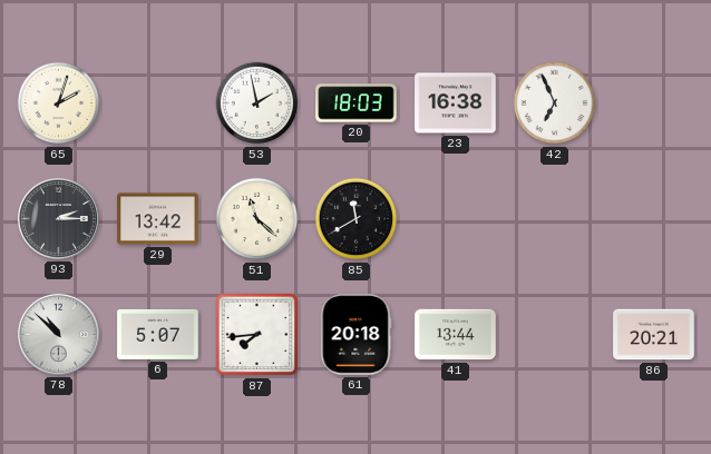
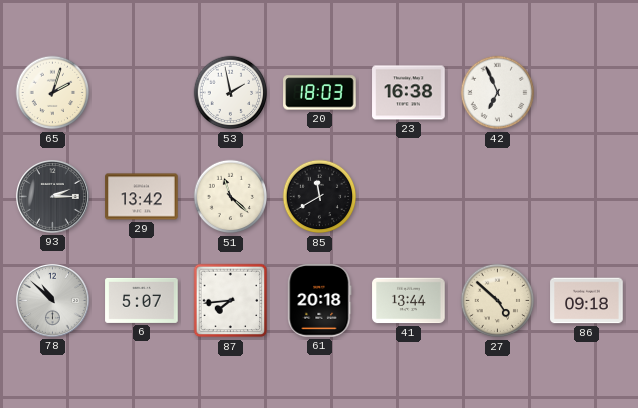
27: none -> 4:52
86: 20:21 -> 09:18
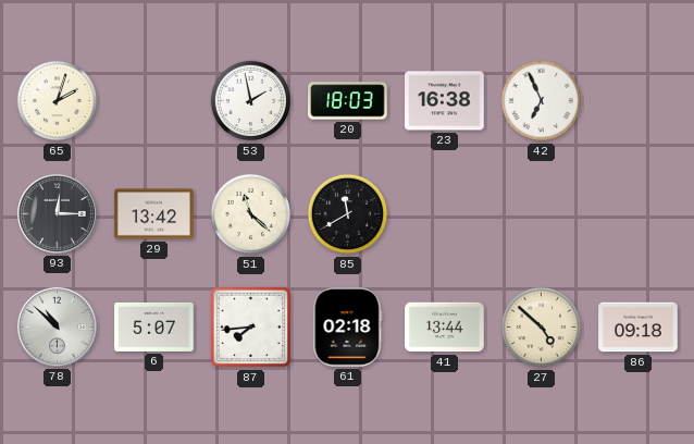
93: 2:15 -> 12:15
61: 20:18 -> 02:18
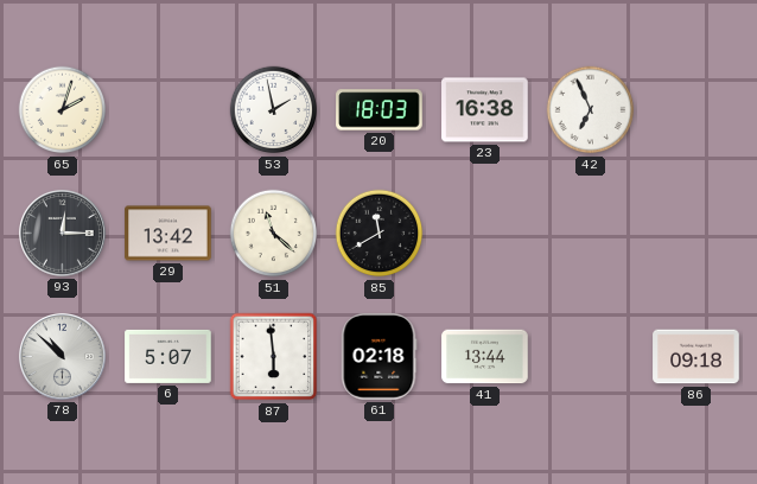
87: 7:44 -> 5:59
27: 4:52 -> none
